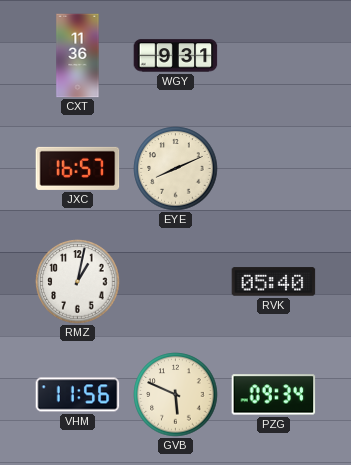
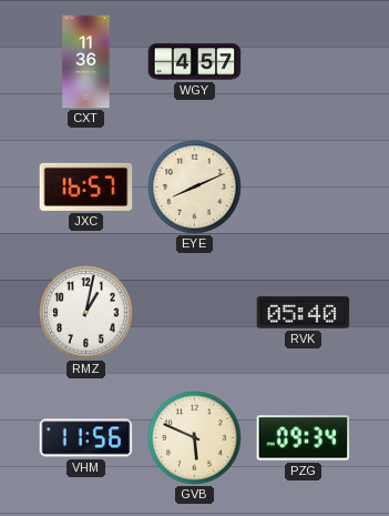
WGY: 9:31 -> 4:57
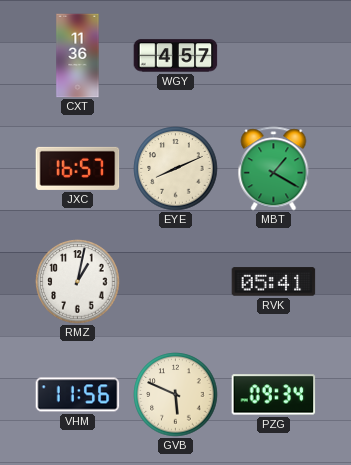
MBT: none -> 1:20
RVK: 05:40 -> 05:41
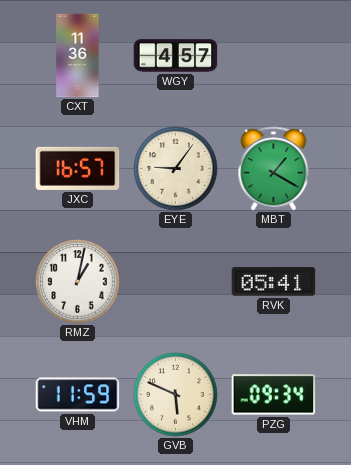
EYE: 8:11 -> 9:06
VHM: 11:56 -> 11:59
